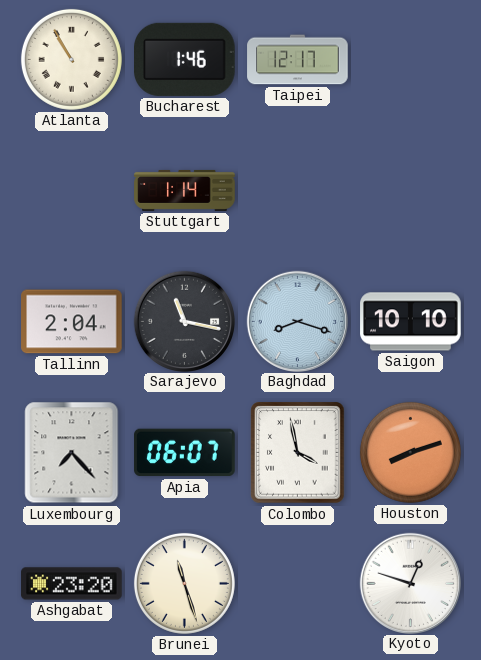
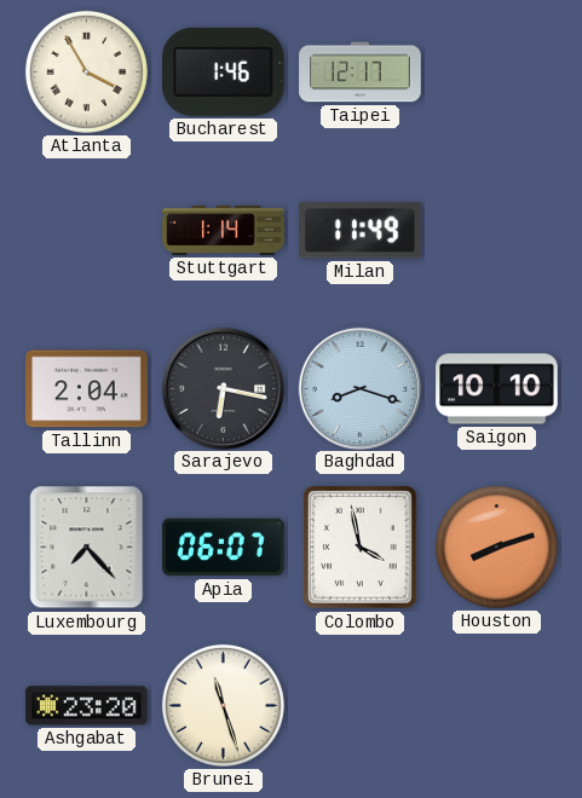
Atlanta: 10:55 -> 3:55
Milan: none -> 11:49
Sarajevo: 11:17 -> 6:17
Kyoto: 12:48 -> none
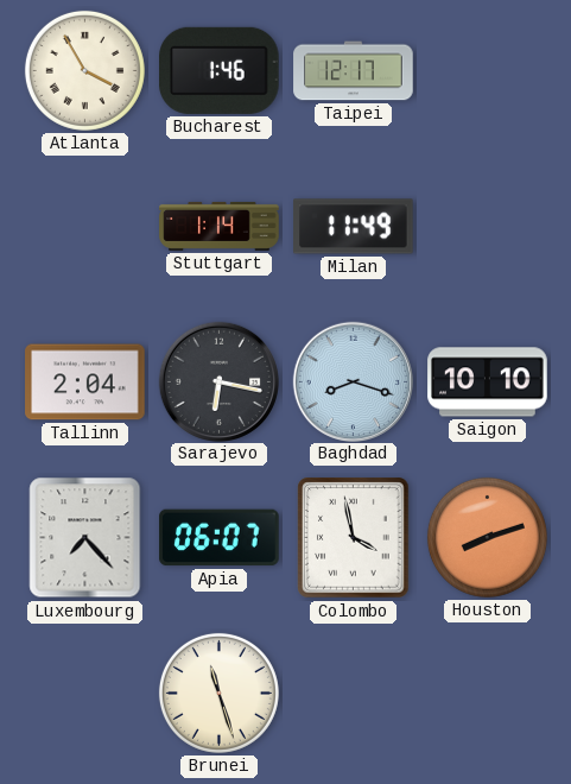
Ashgabat: 23:20 -> none
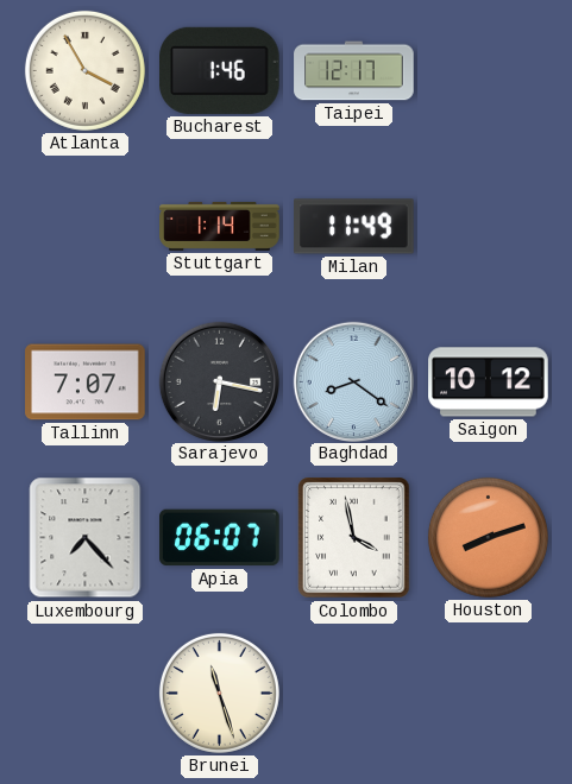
Tallinn: 2:04 -> 7:07
Baghdad: 8:18 -> 8:21
Saigon: 10:10 -> 10:12
